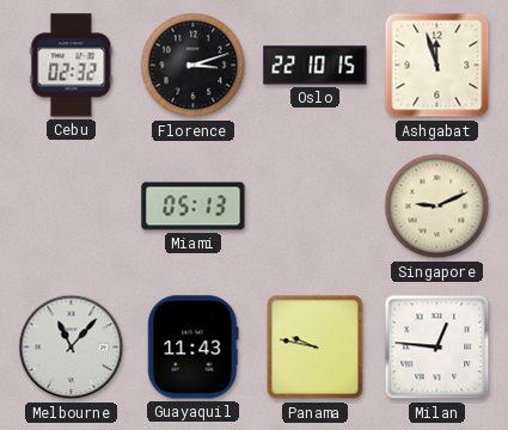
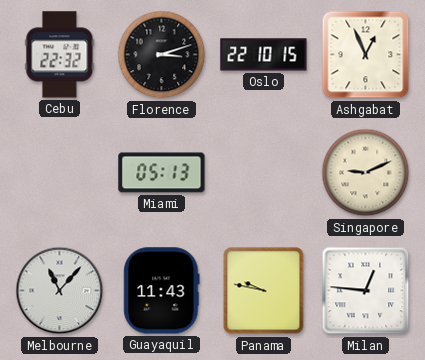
Cebu: 02:32 -> 22:32
Ashgabat: 11:57 -> 12:56
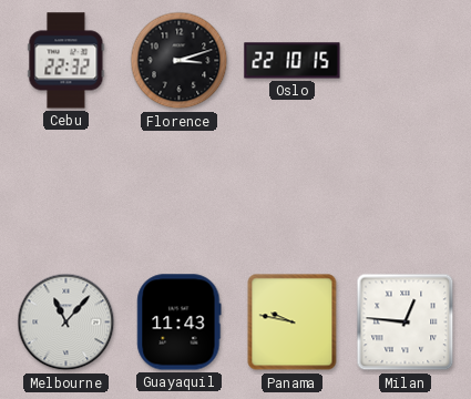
Ashgabat: 12:56 -> none
Miami: 05:13 -> none
Singapore: 9:11 -> none
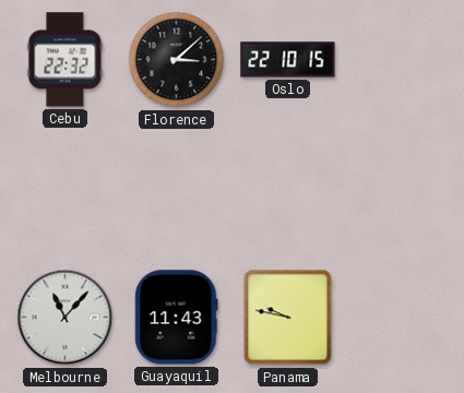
Florence: 3:12 -> 3:08
Milan: 12:46 -> none
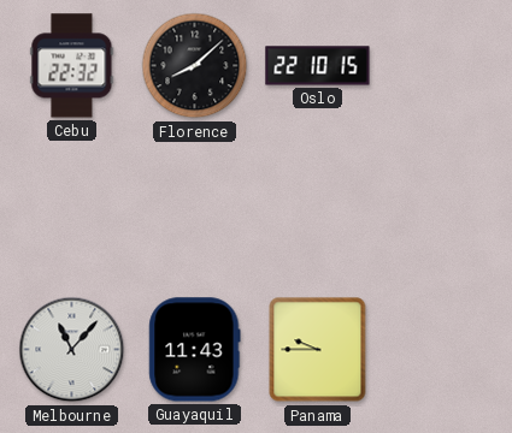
Florence: 3:08 -> 8:08
Panama: 9:47 -> 9:45
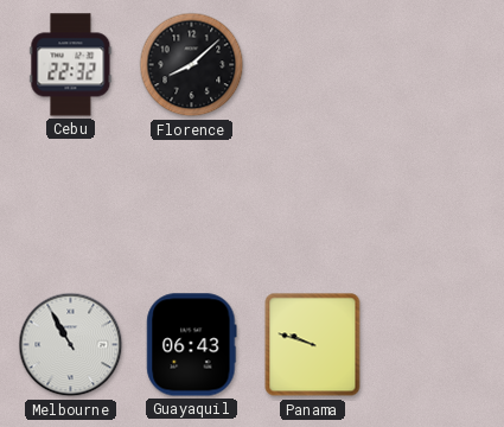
Oslo: 22:10 -> none
Melbourne: 11:07 -> 10:55
Guayaquil: 11:43 -> 06:43
Panama: 9:45 -> 9:48
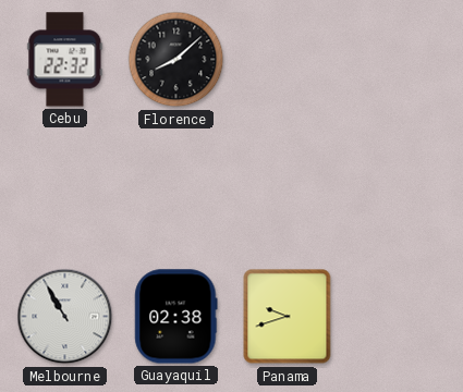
Guayaquil: 06:43 -> 02:38
Panama: 9:48 -> 9:42
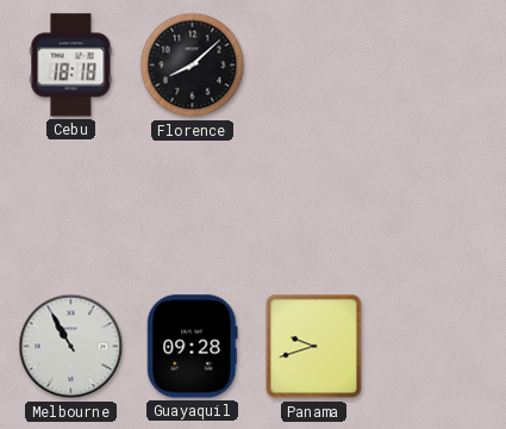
Cebu: 22:32 -> 18:18
Guayaquil: 02:38 -> 09:28
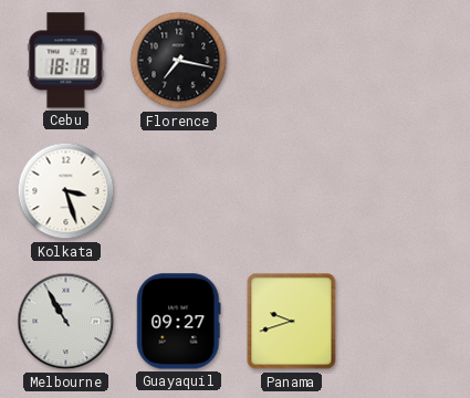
Florence: 8:08 -> 7:17
Kolkata: none -> 3:27
Guayaquil: 09:28 -> 09:27
